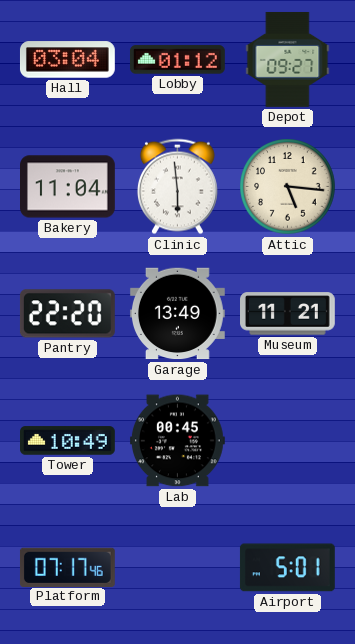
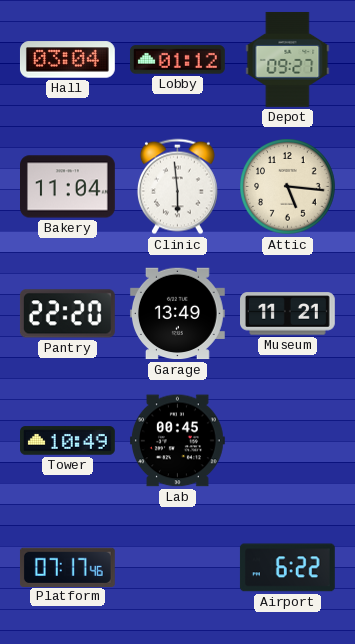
Airport: 5:01 -> 6:22
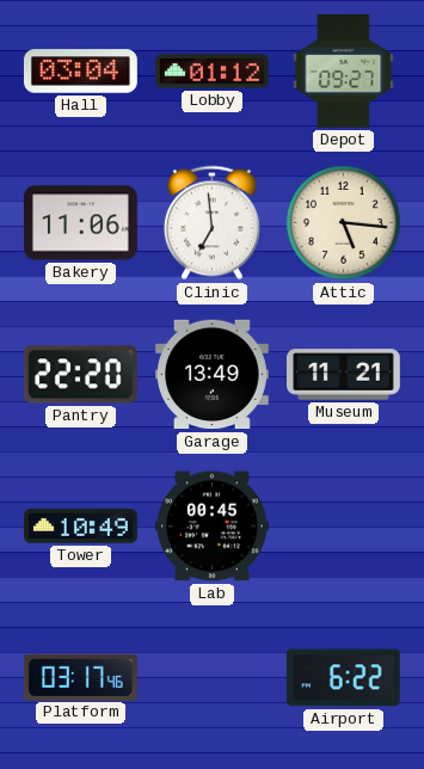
Bakery: 11:04 -> 11:06
Clinic: 5:59 -> 6:59
Platform: 07:17 -> 03:17
